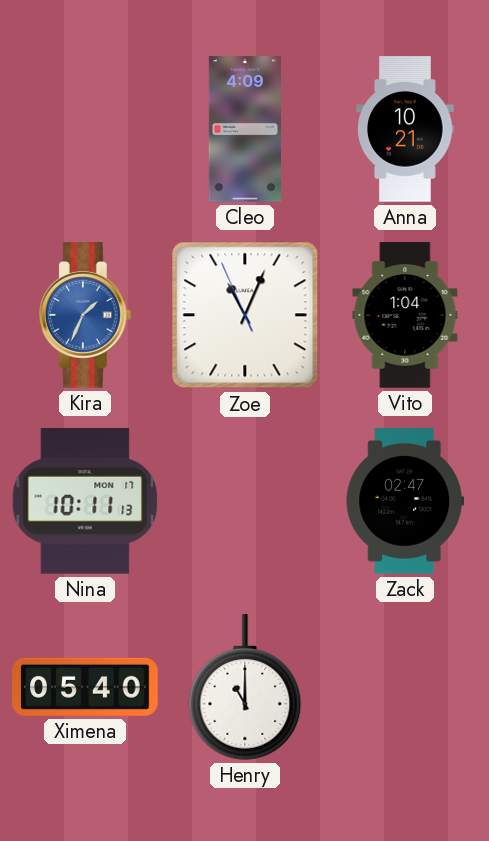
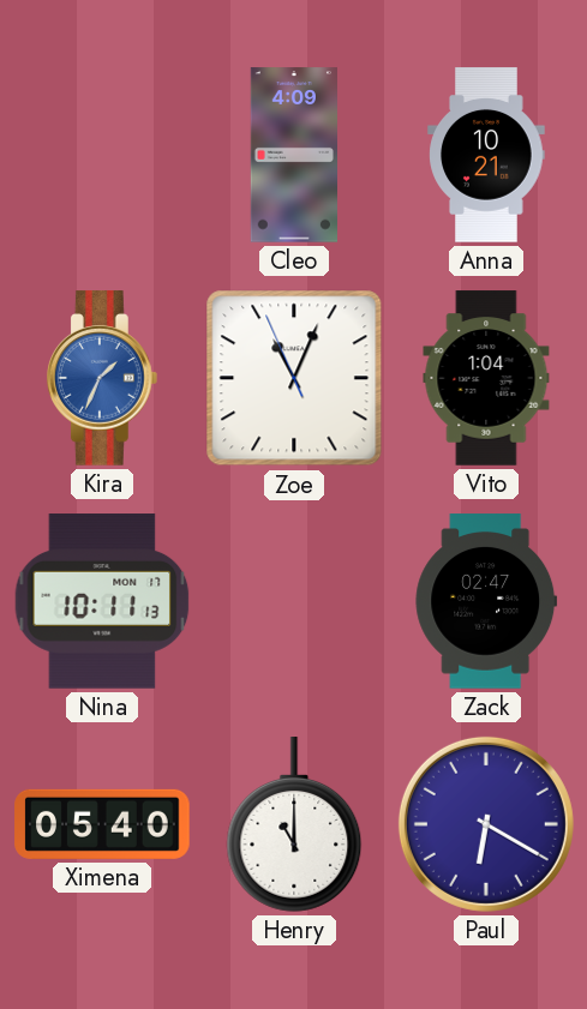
Paul: none -> 6:20
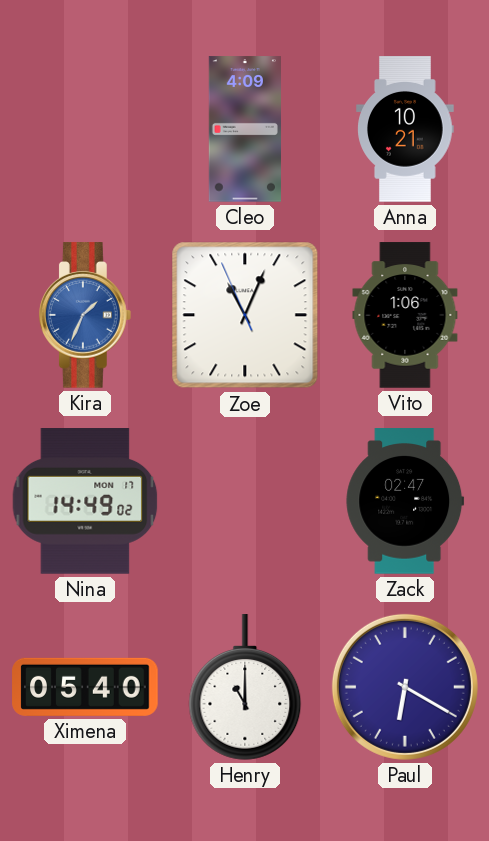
Vito: 1:04 -> 1:06
Nina: 10:11 -> 14:49
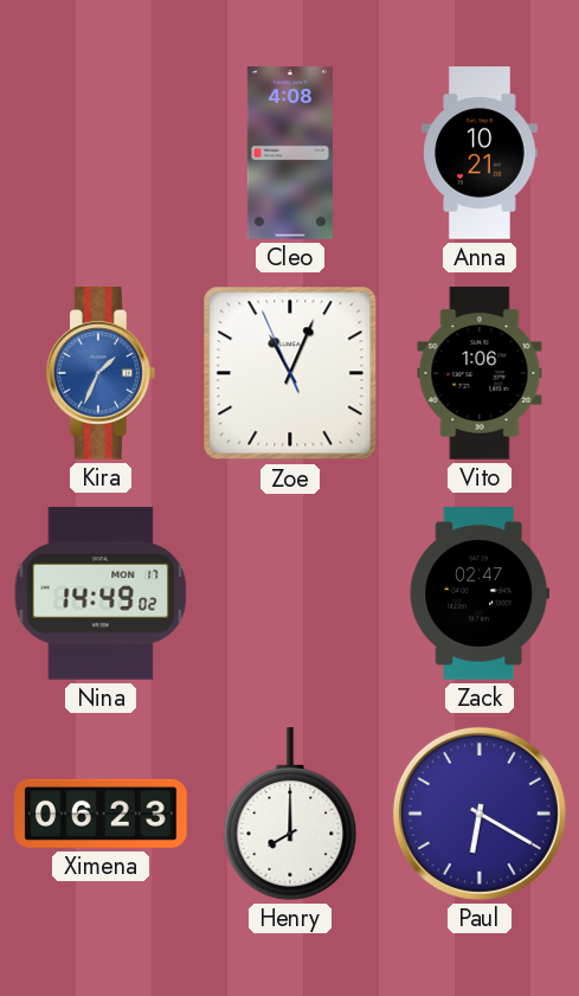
Cleo: 4:09 -> 4:08
Ximena: 05:40 -> 06:23
Henry: 11:00 -> 8:00
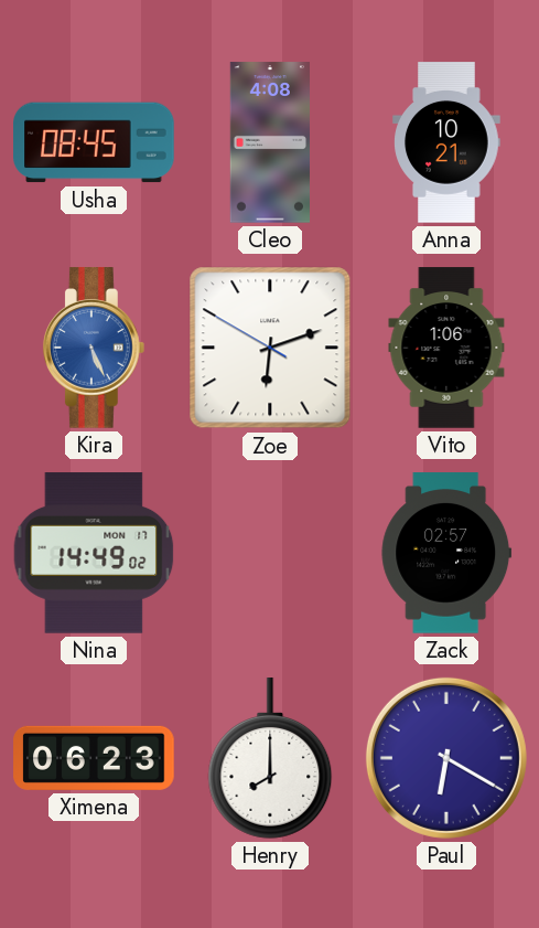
Usha: none -> 08:45
Kira: 1:34 -> 5:26
Zoe: 11:03 -> 6:11
Zack: 02:47 -> 02:57
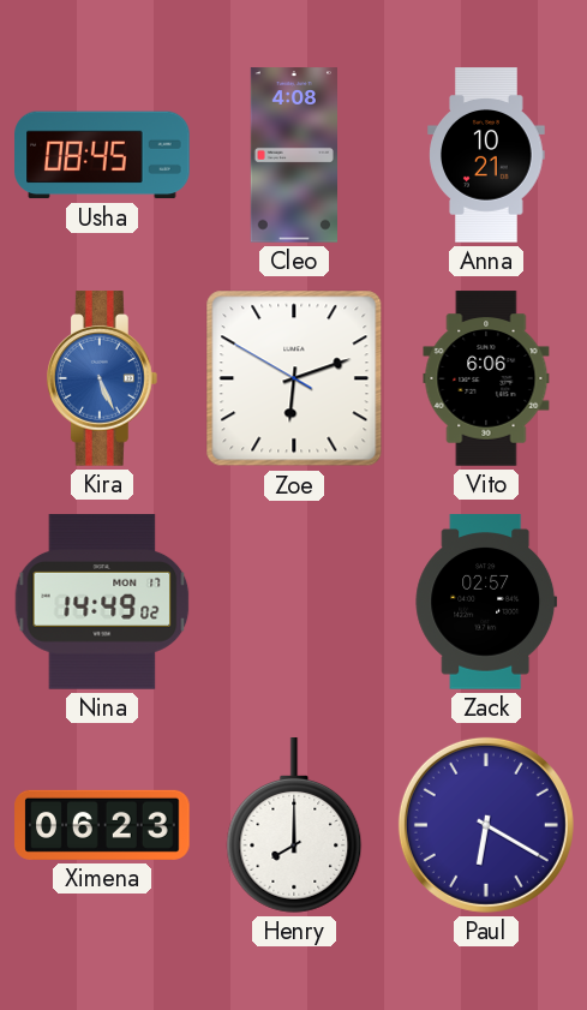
Vito: 1:06 -> 6:06
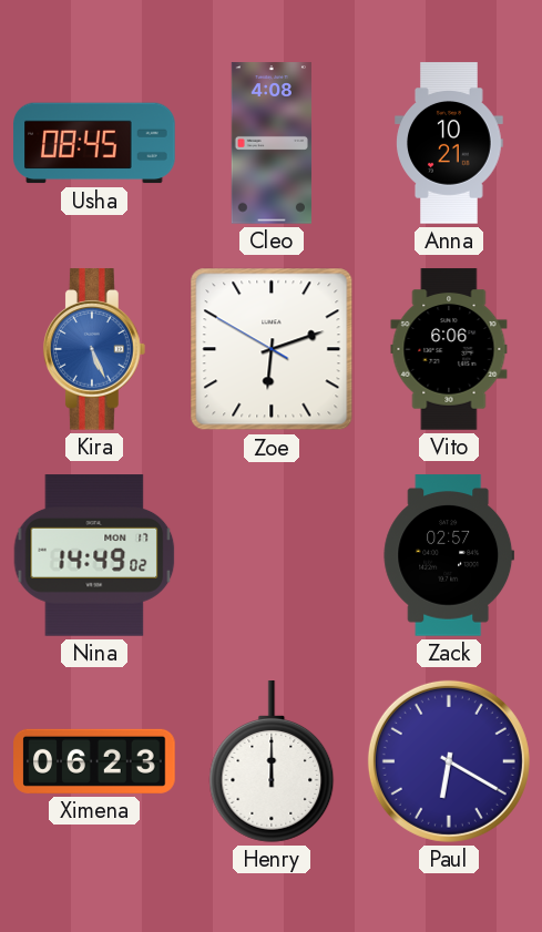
Henry: 8:00 -> 12:00
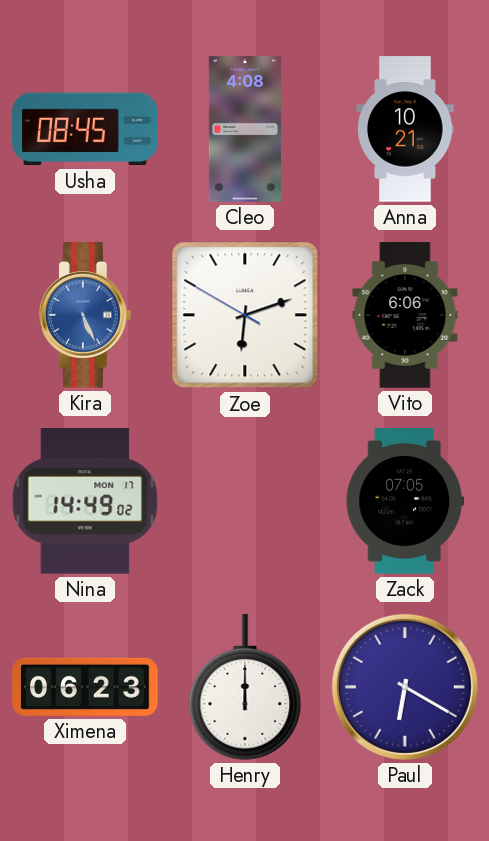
Zack: 02:57 -> 07:05
